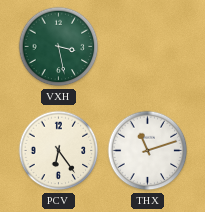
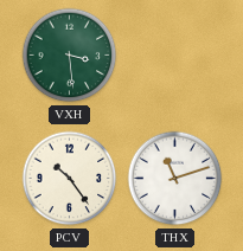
VXH: 3:28 -> 3:29
PCV: 6:24 -> 10:24
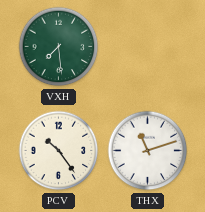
VXH: 3:29 -> 7:29
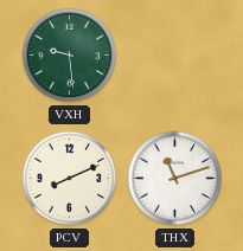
VXH: 7:29 -> 9:29
PCV: 10:24 -> 8:11
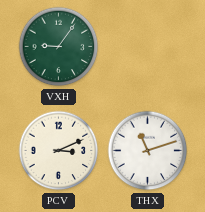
VXH: 9:29 -> 9:06
PCV: 8:11 -> 3:11
